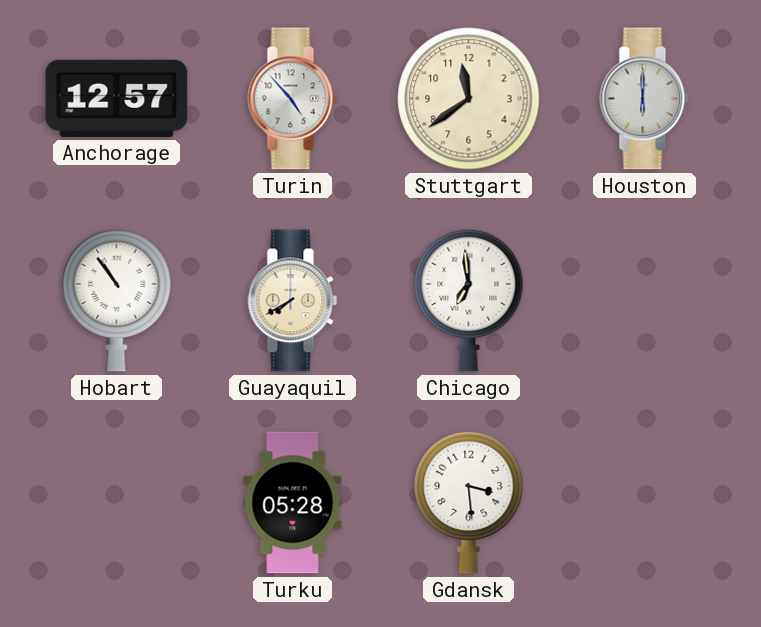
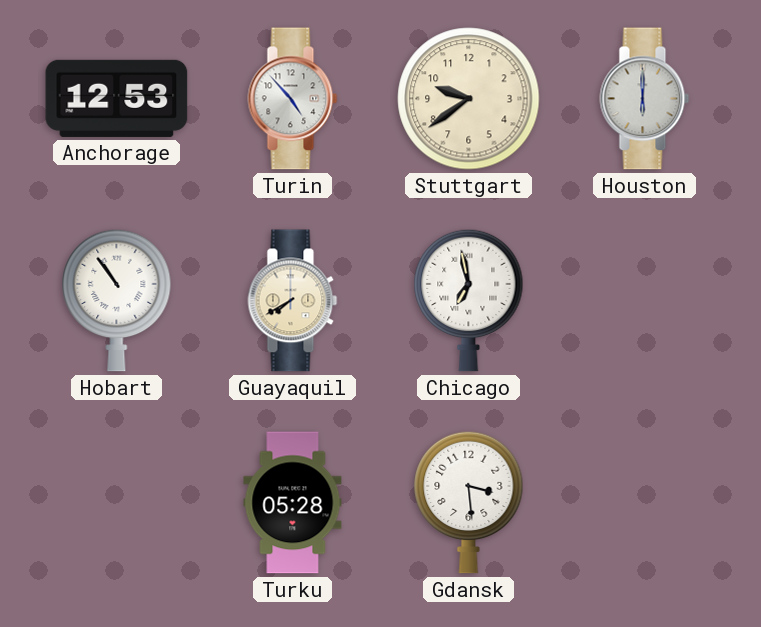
Anchorage: 12:57 -> 12:53
Stuttgart: 11:39 -> 9:39
Chicago: 6:59 -> 6:58
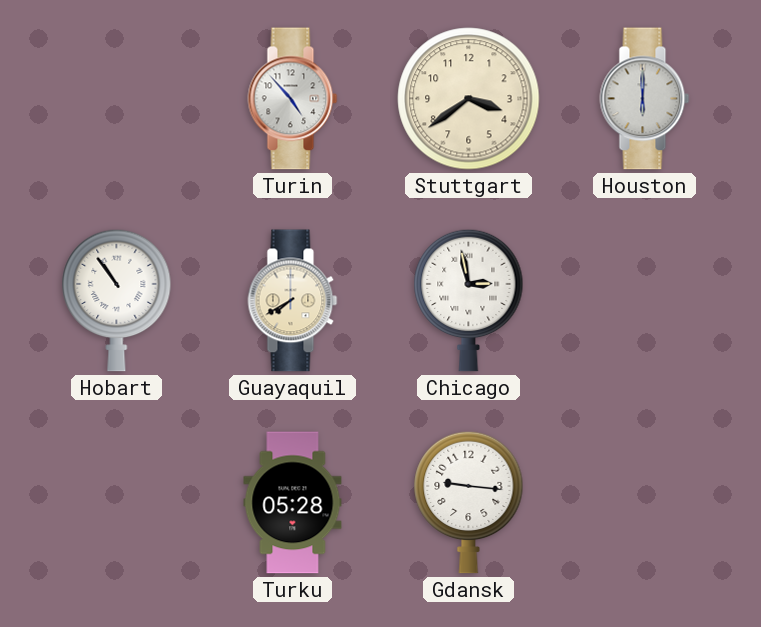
Anchorage: 12:53 -> none
Stuttgart: 9:39 -> 3:39
Chicago: 6:58 -> 2:58
Gdansk: 3:29 -> 9:16
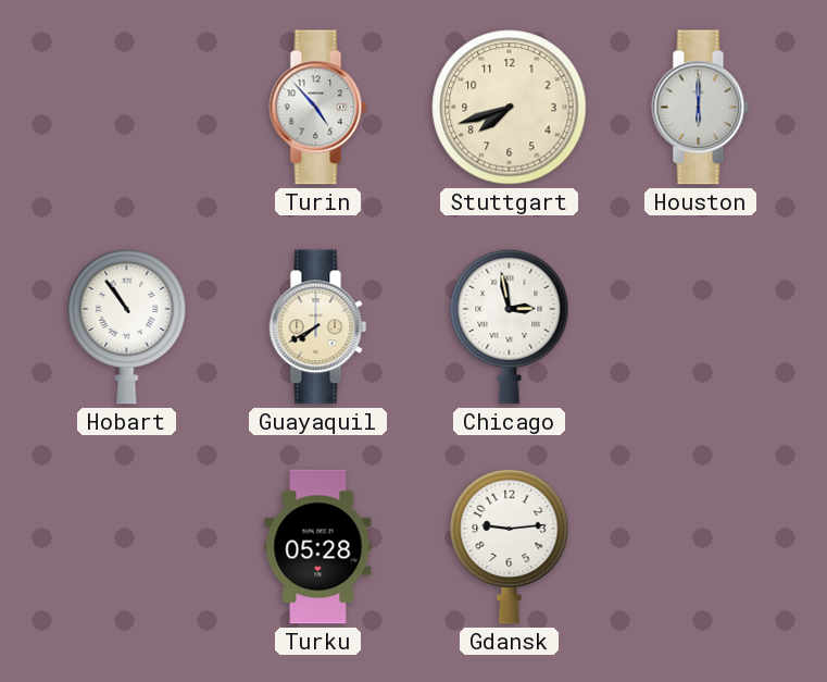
Stuttgart: 3:39 -> 7:42
Gdansk: 9:16 -> 9:14
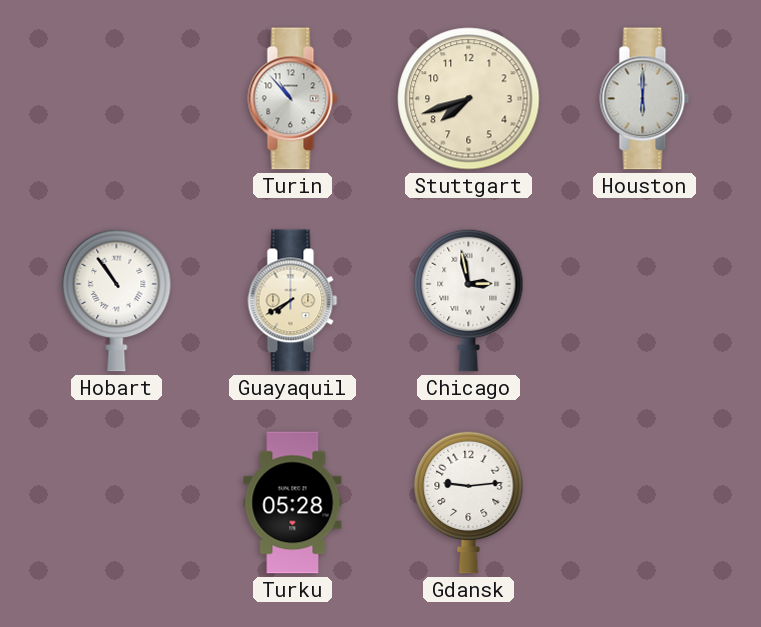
Turin: 4:53 -> 10:53
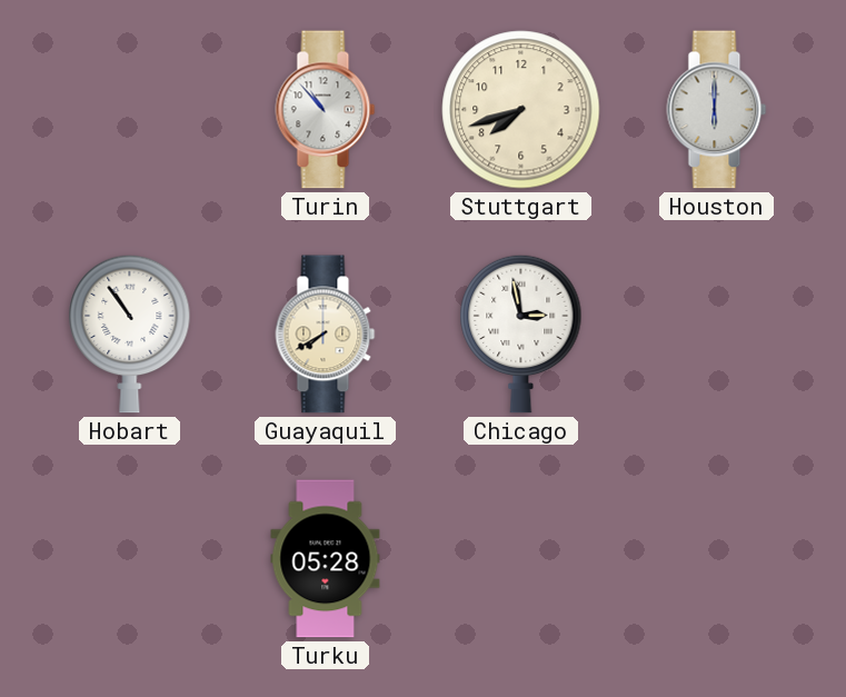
Gdansk: 9:14 -> none
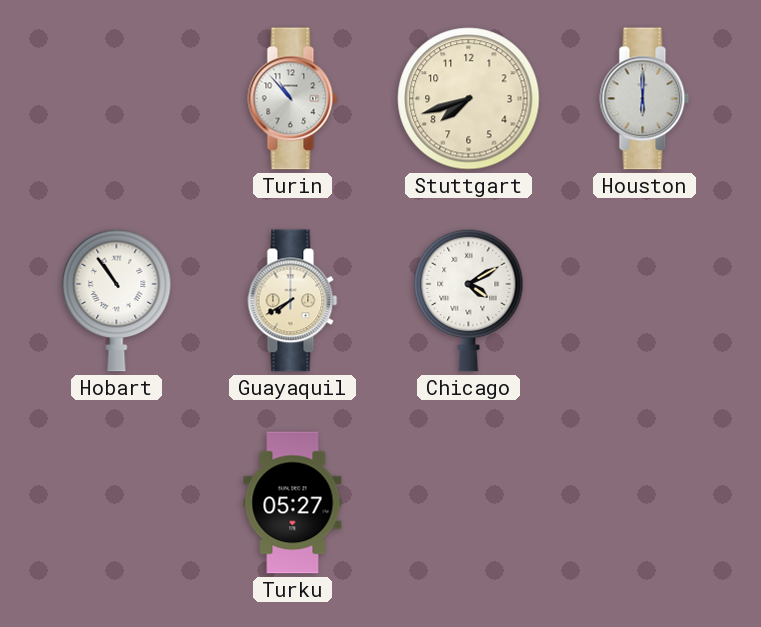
Chicago: 2:58 -> 4:10
Turku: 05:28 -> 05:27
